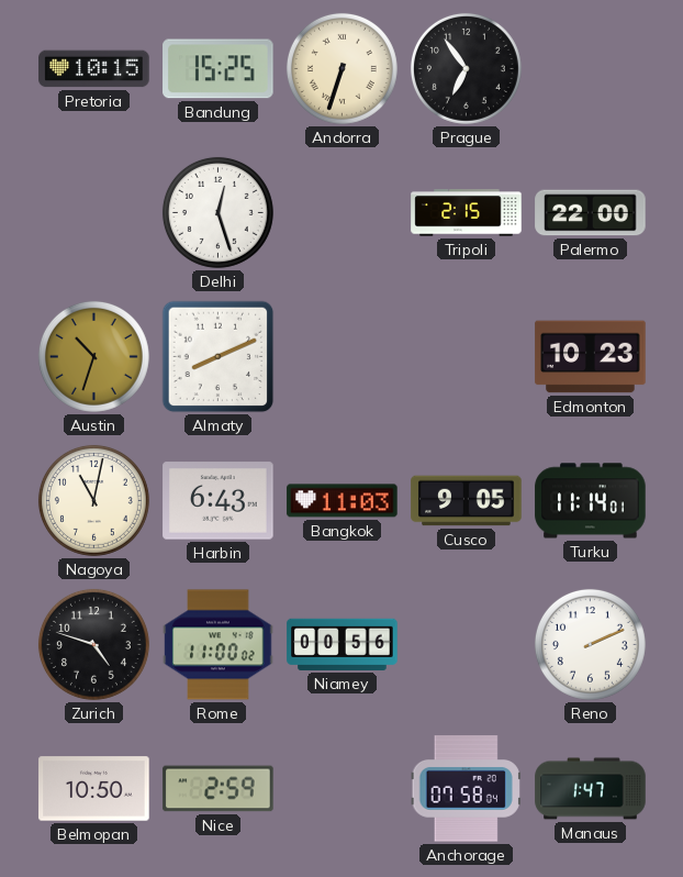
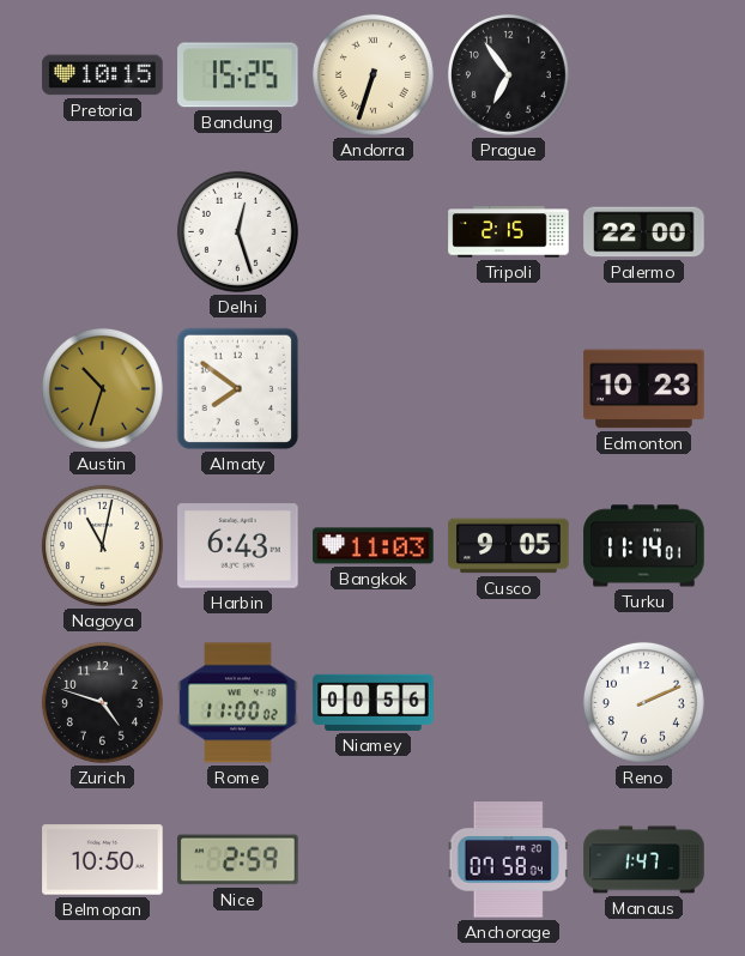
Almaty: 8:11 -> 7:51
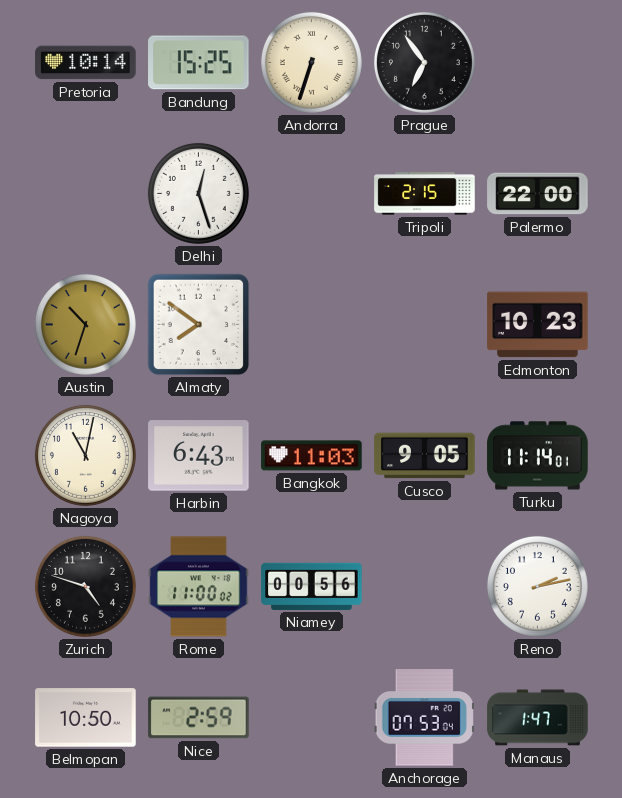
Pretoria: 10:15 -> 10:14
Reno: 2:11 -> 2:13
Anchorage: 07:58 -> 07:53
